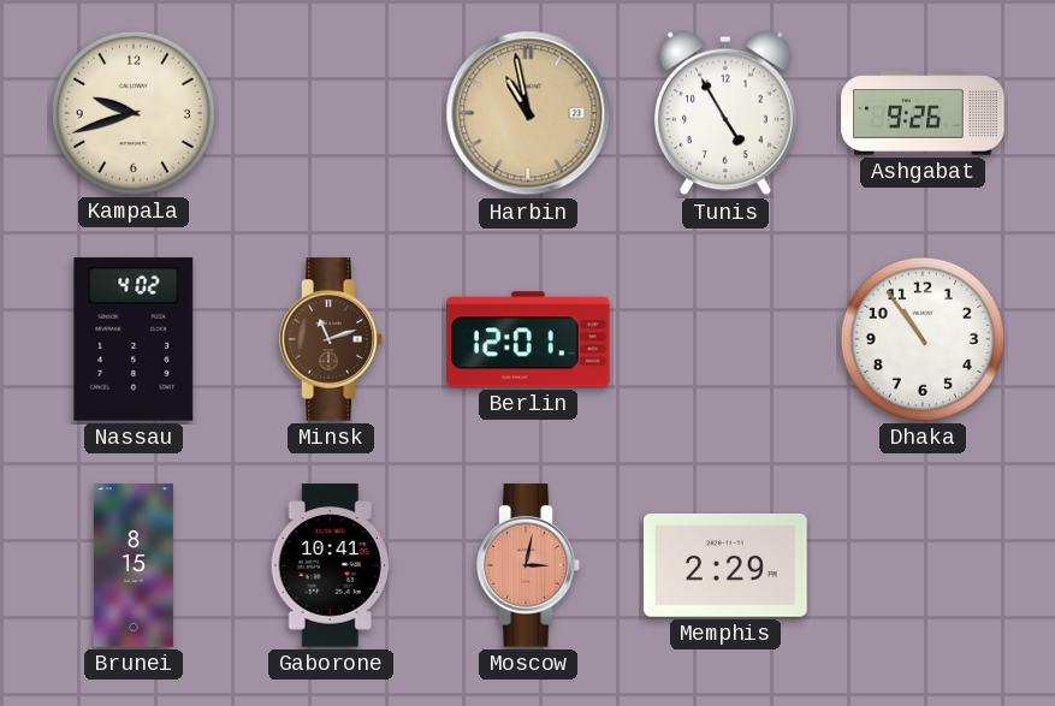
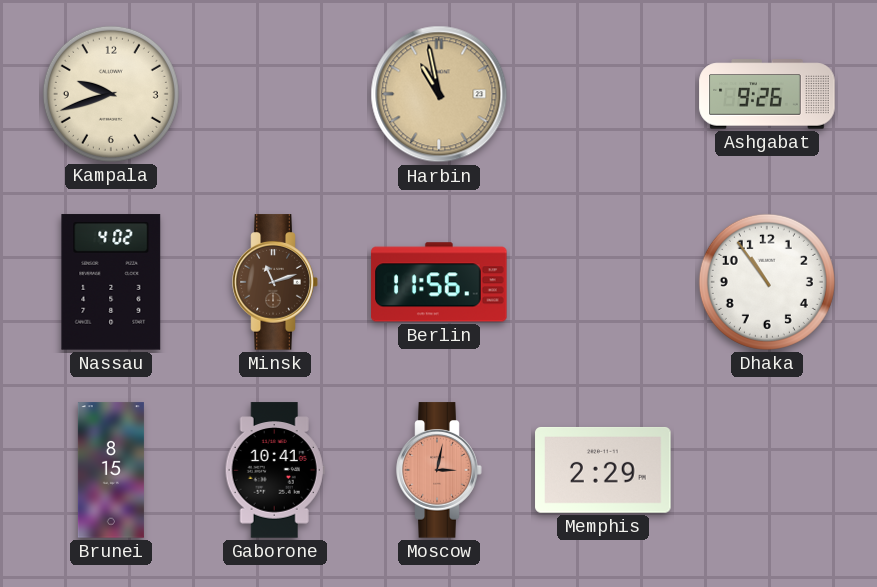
Tunis: 4:55 -> none
Berlin: 12:01 -> 11:56
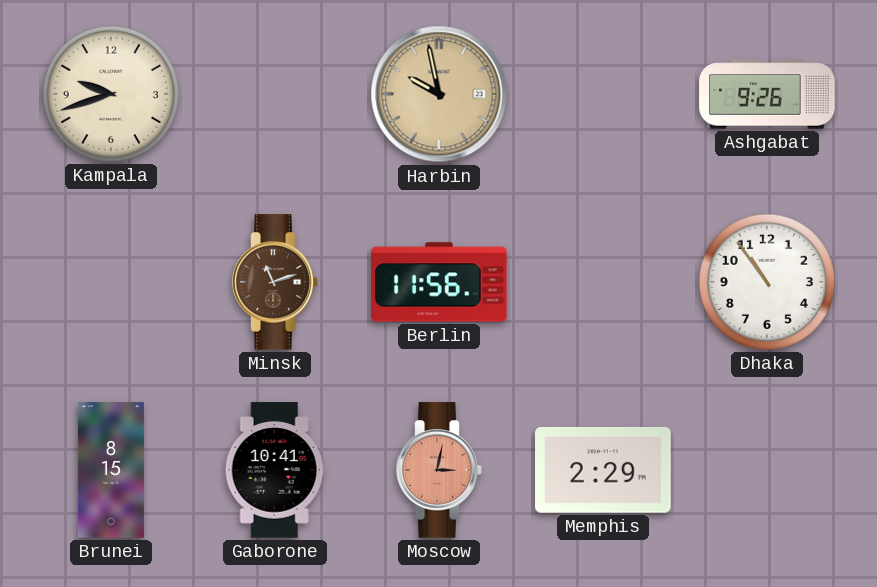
Harbin: 10:58 -> 9:58
Nassau: 4:02 -> none
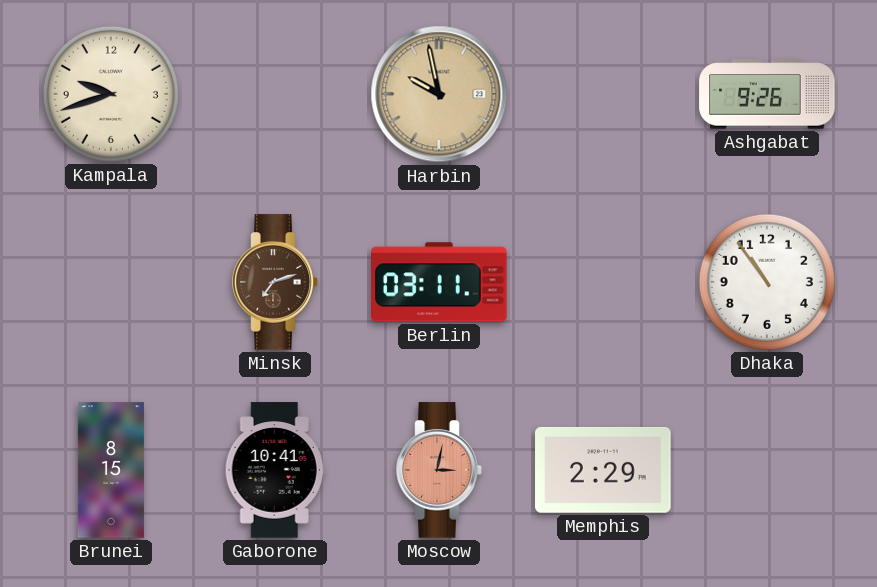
Minsk: 11:12 -> 7:12
Berlin: 11:56 -> 03:11
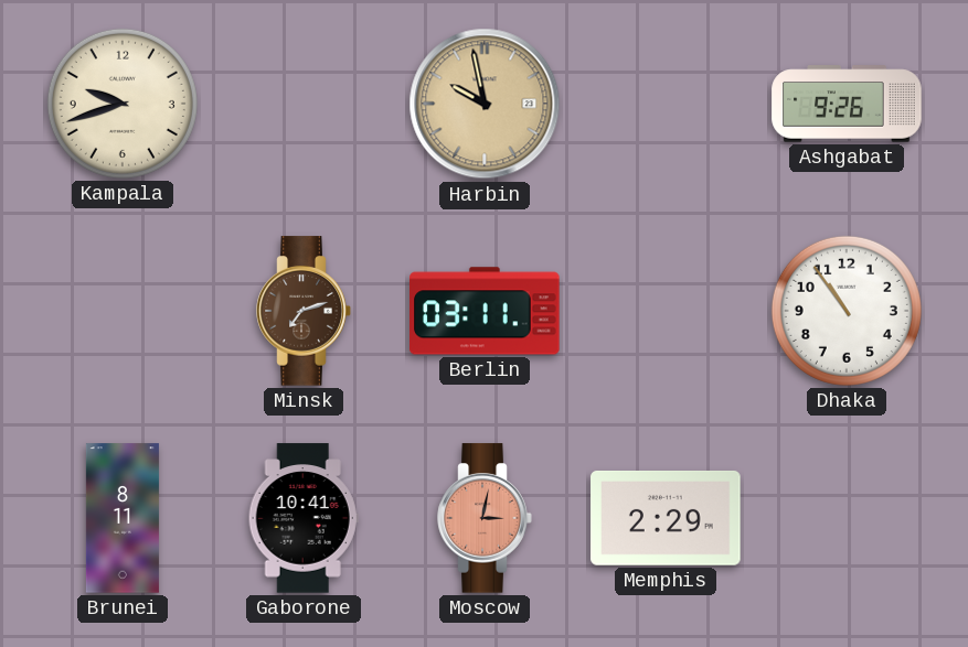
Brunei: 8:15 -> 8:11
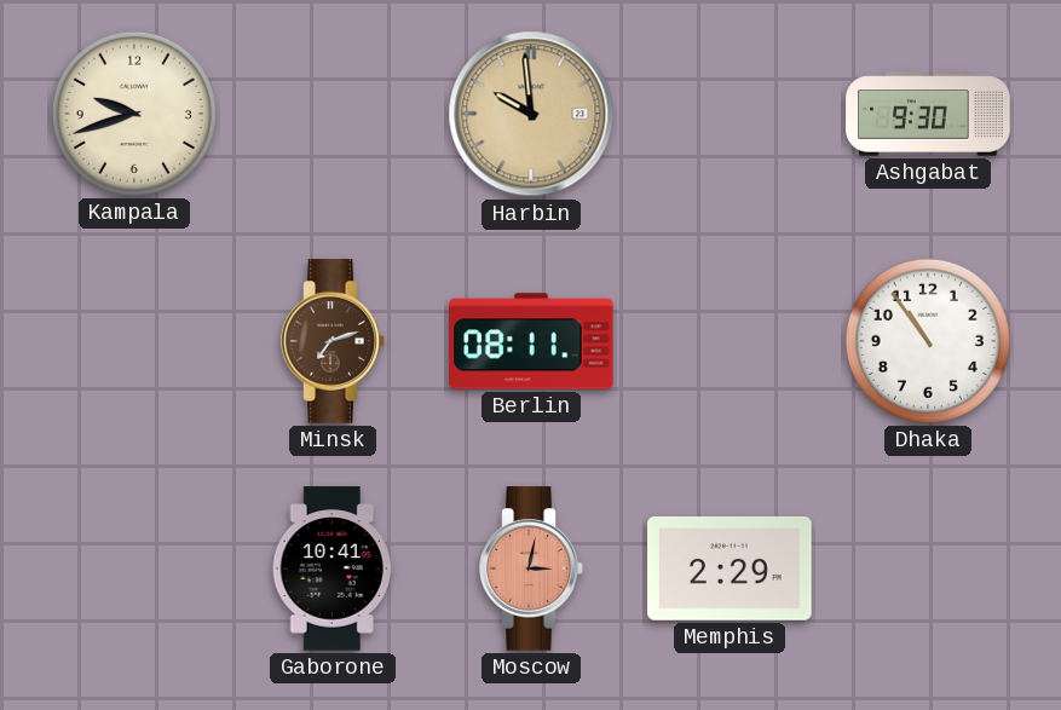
Harbin: 9:58 -> 9:59
Ashgabat: 9:26 -> 9:30
Berlin: 03:11 -> 08:11
Brunei: 8:11 -> none
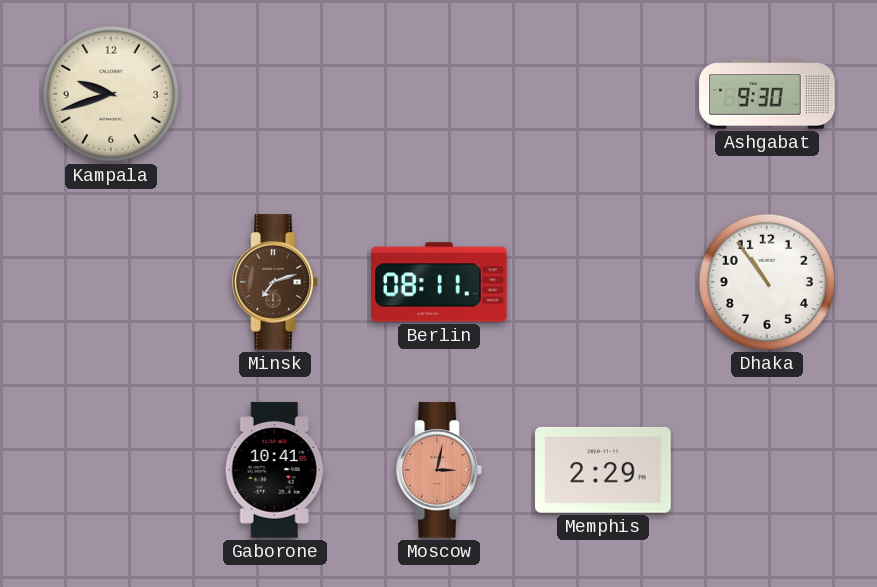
Harbin: 9:59 -> none
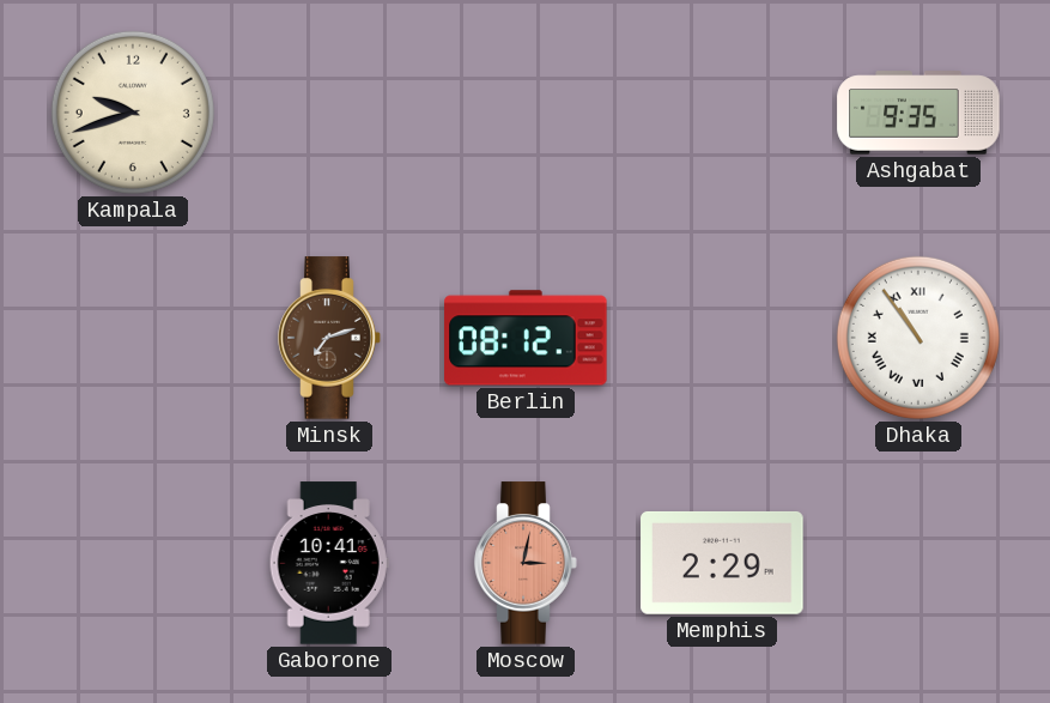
Ashgabat: 9:30 -> 9:35
Berlin: 08:11 -> 08:12
Dhaka numerals: Arabic -> Roman
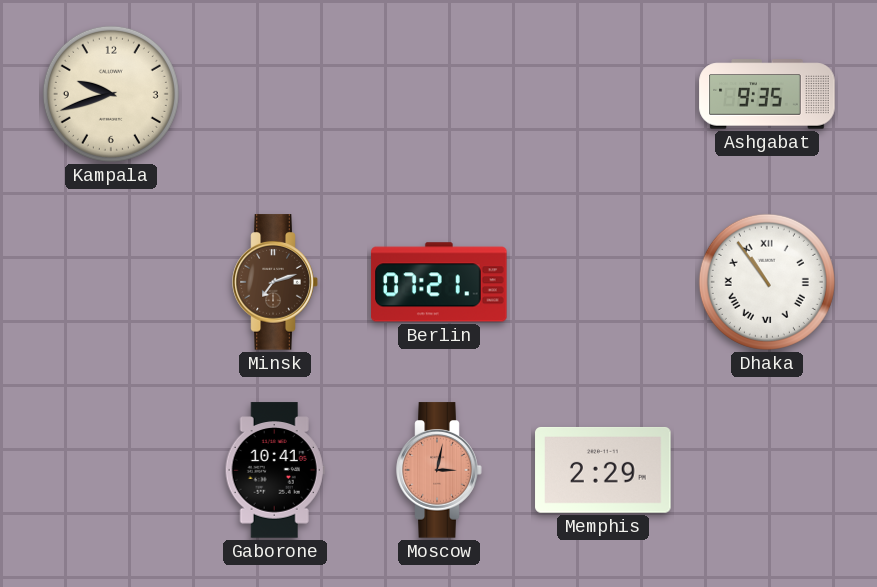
Berlin: 08:12 -> 07:21
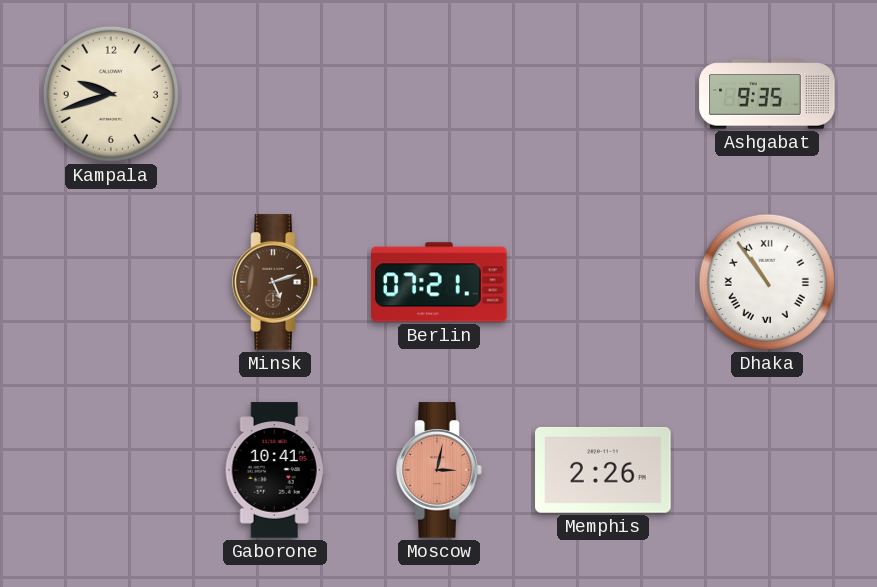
Minsk: 7:12 -> 5:12
Memphis: 2:29 -> 2:26
